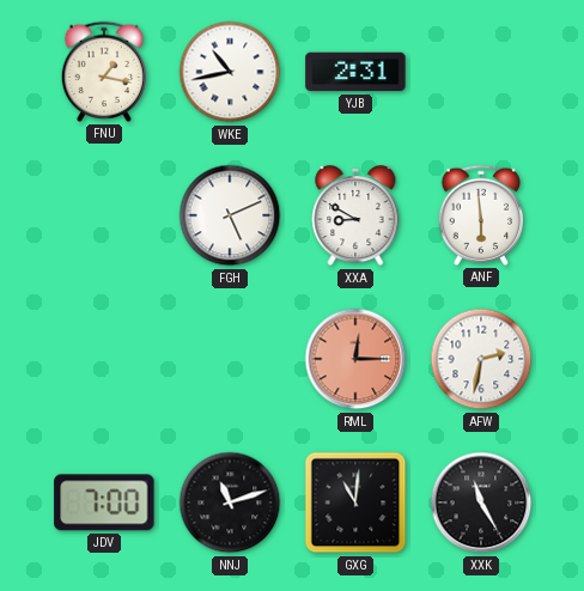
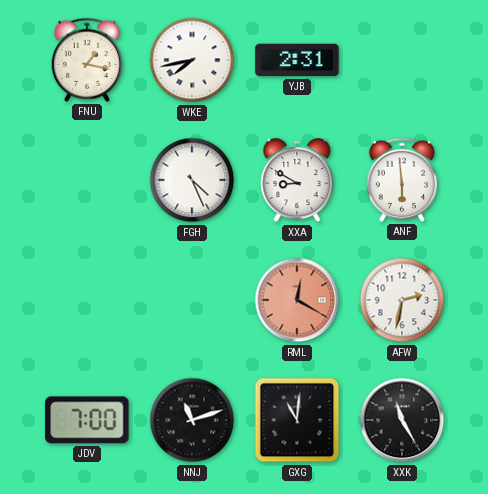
WKE: 10:43 -> 7:43
FGH: 5:11 -> 4:26
RML: 12:15 -> 12:20
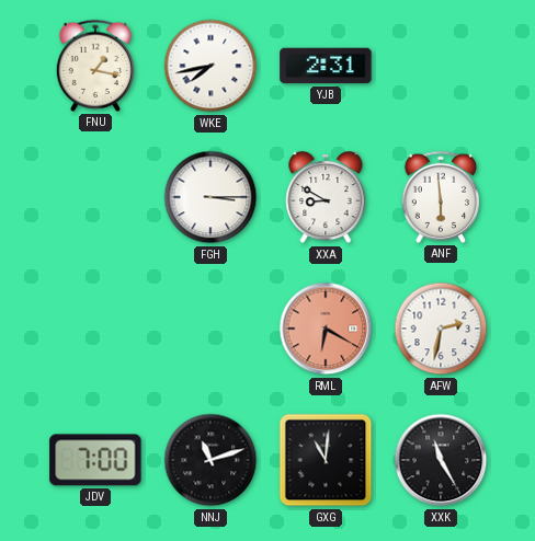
FGH: 4:26 -> 3:15
RML: 12:20 -> 6:20
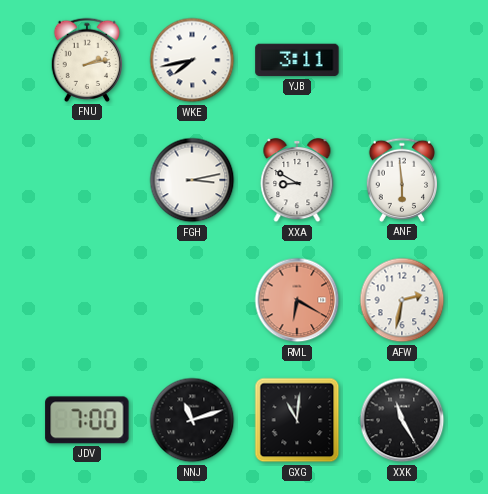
FNU: 1:17 -> 2:13
YJB: 2:31 -> 3:11
FGH: 3:15 -> 3:13
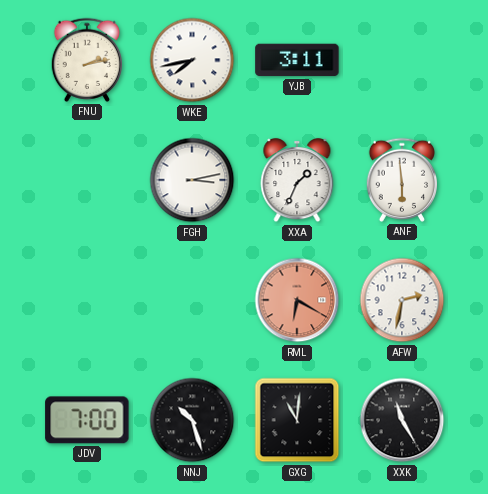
XXA: 8:50 -> 1:34
NNJ: 11:12 -> 10:27
